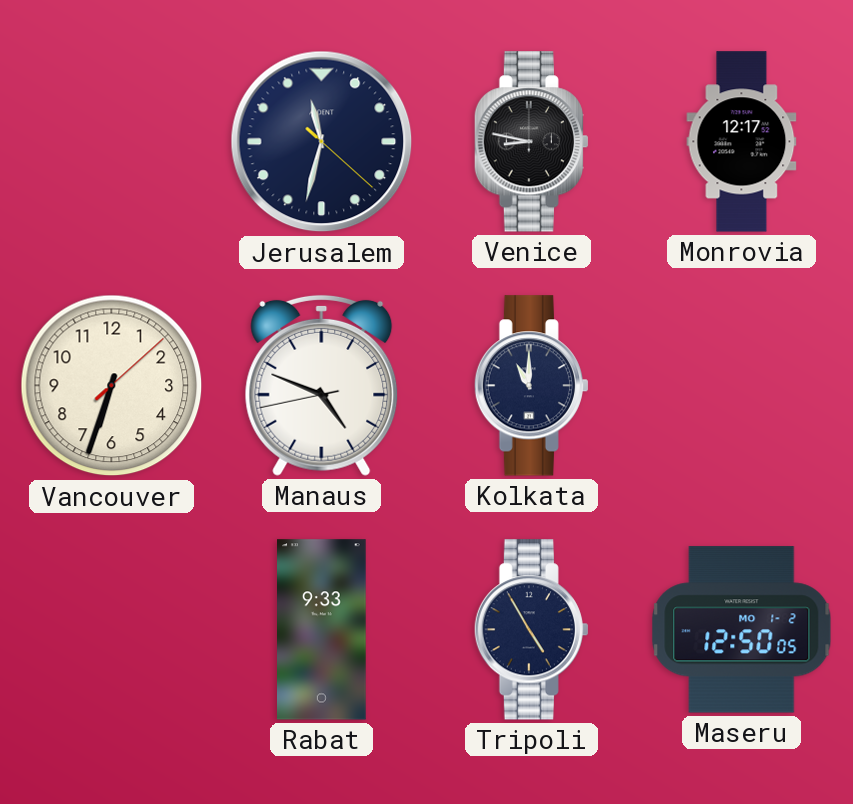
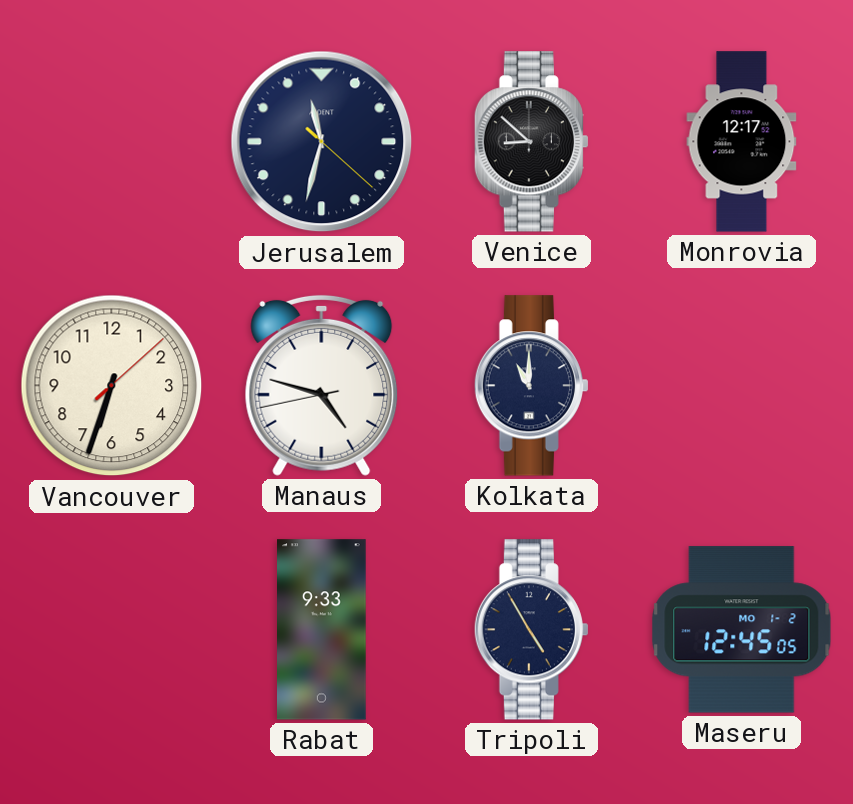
Venice: 8:47 -> 8:52
Manaus: 4:48 -> 4:47
Maseru: 12:50 -> 12:45
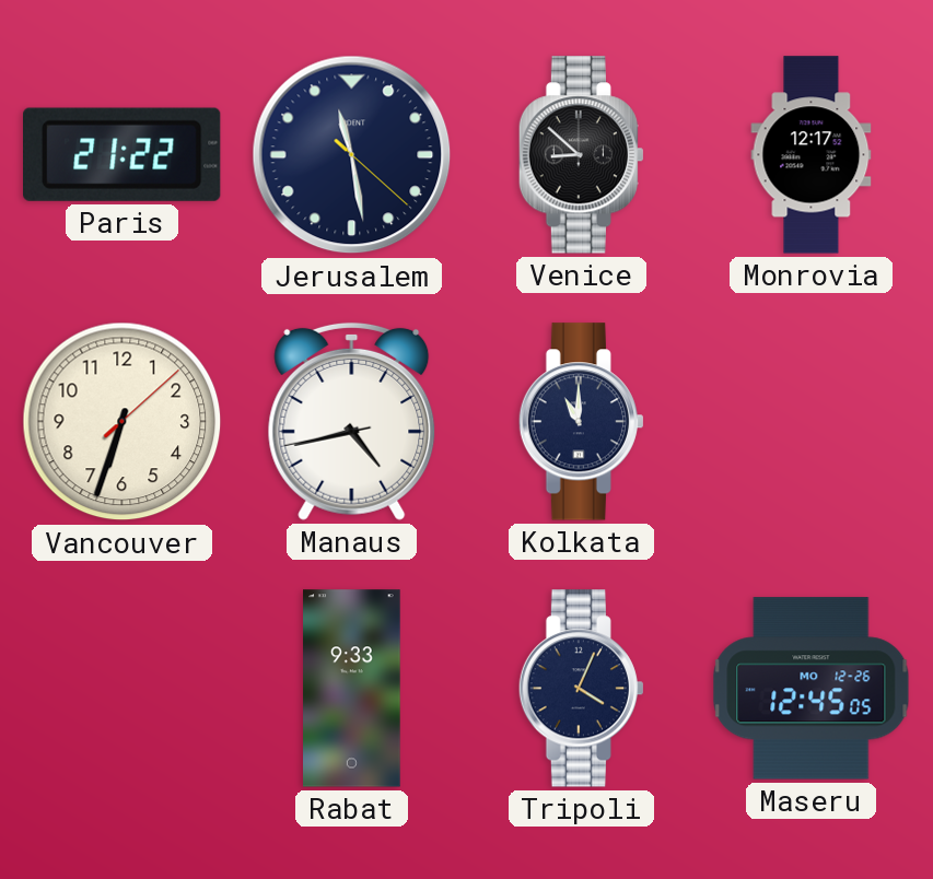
Paris: none -> 21:22
Jerusalem: 11:32 -> 11:28
Manaus: 4:47 -> 4:42
Tripoli: 4:55 -> 4:04
Maseru date: MO 1-2 -> MO 12-26
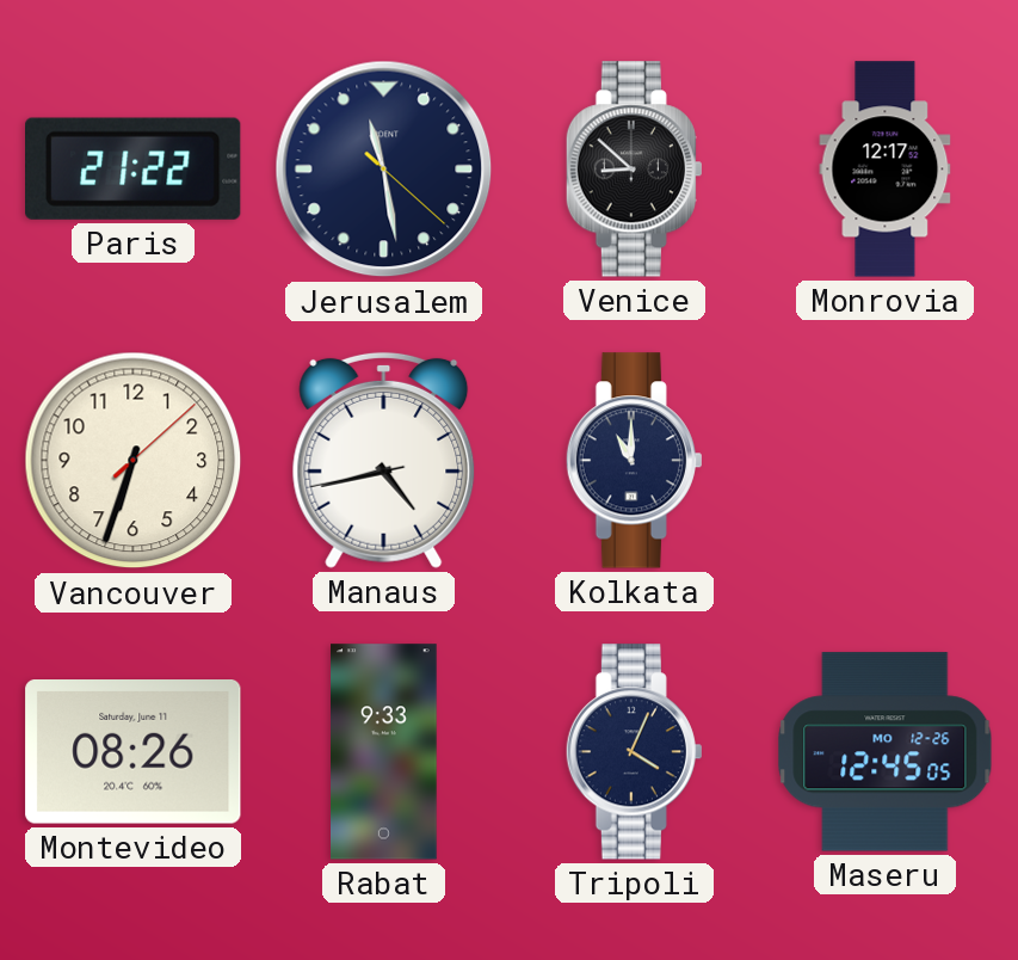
Montevideo: none -> 08:26
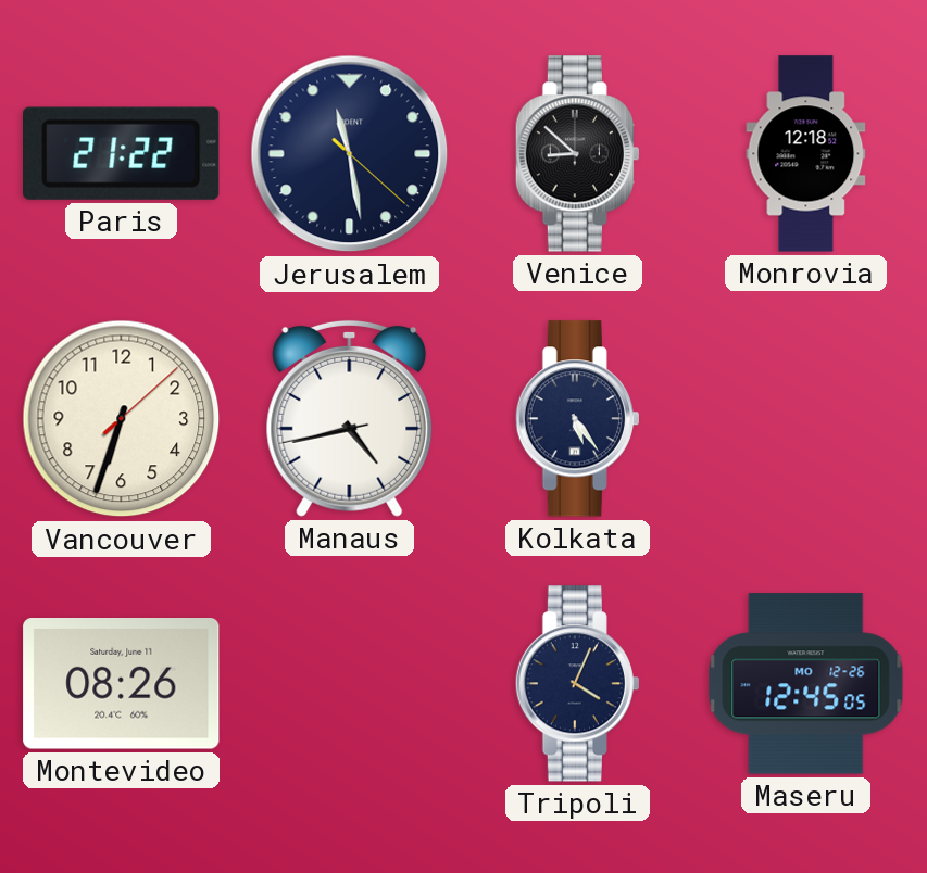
Monrovia: 12:17 -> 12:18
Kolkata: 11:00 -> 5:24
Rabat: 9:33 -> none
